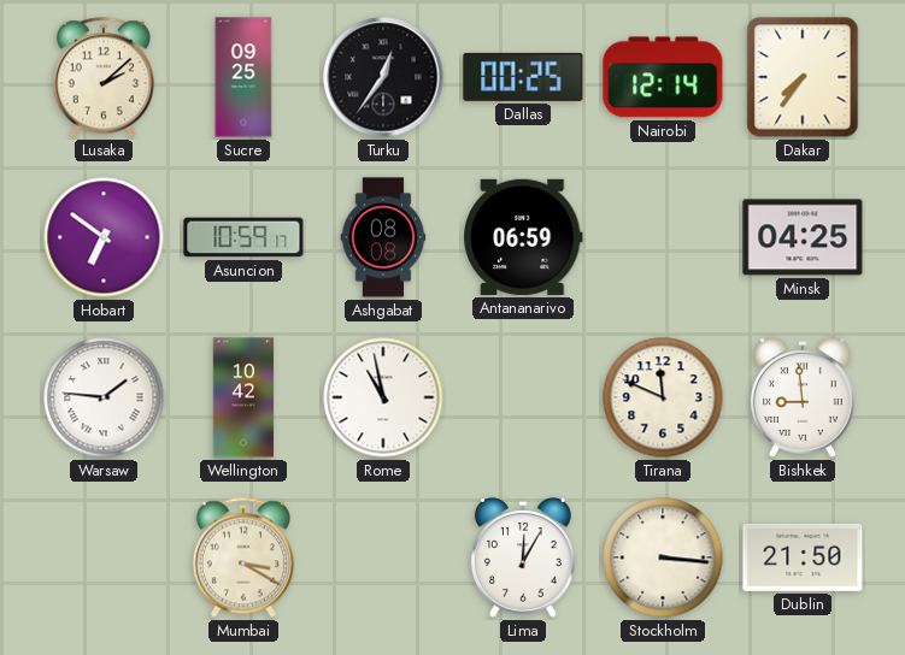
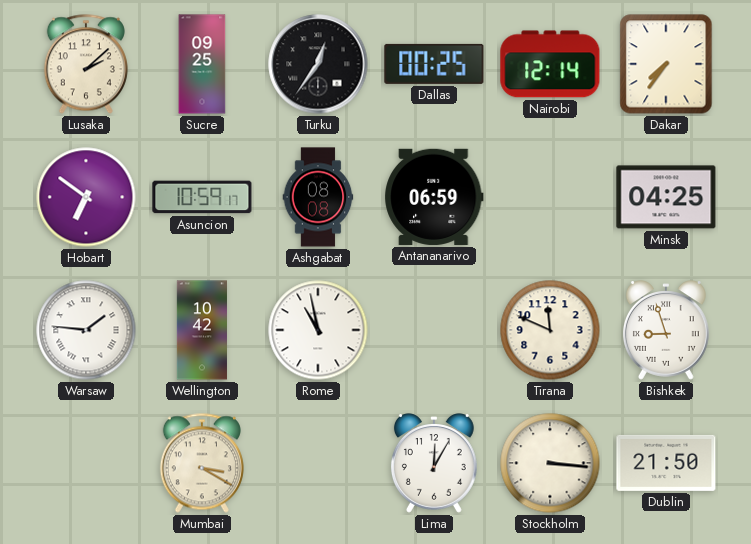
Bishkek: 8:59 -> 8:57
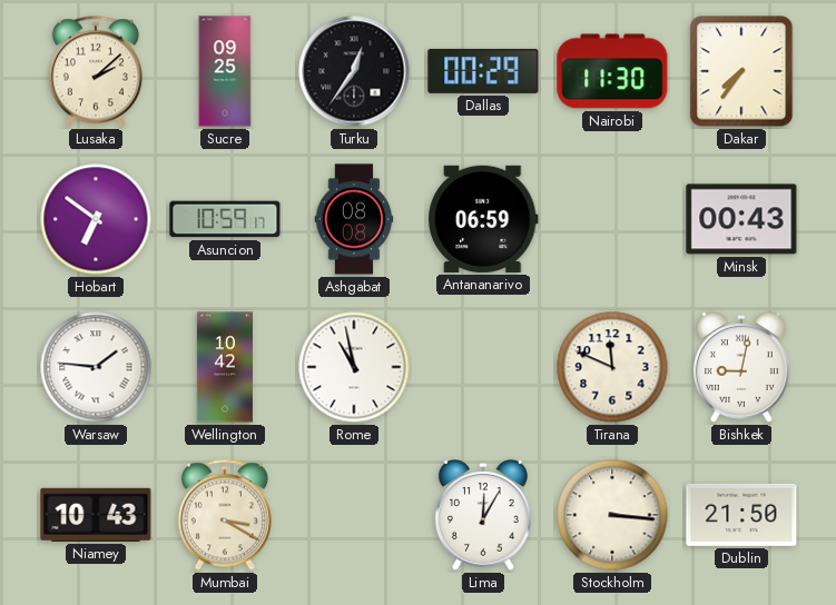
Dallas: 00:25 -> 00:29
Nairobi: 12:14 -> 11:30
Minsk: 04:25 -> 00:43
Bishkek: 8:57 -> 9:02
Niamey: none -> 10:43
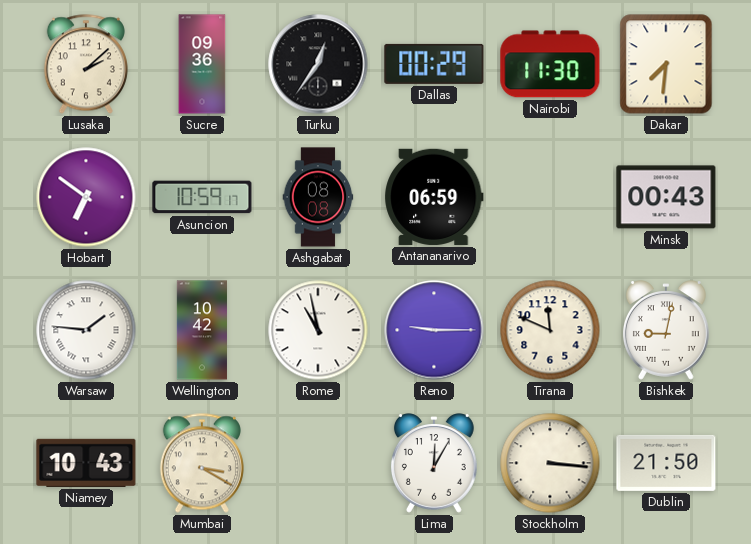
Sucre: 09:25 -> 09:36
Dakar: 7:36 -> 7:31
Reno: none -> 9:15
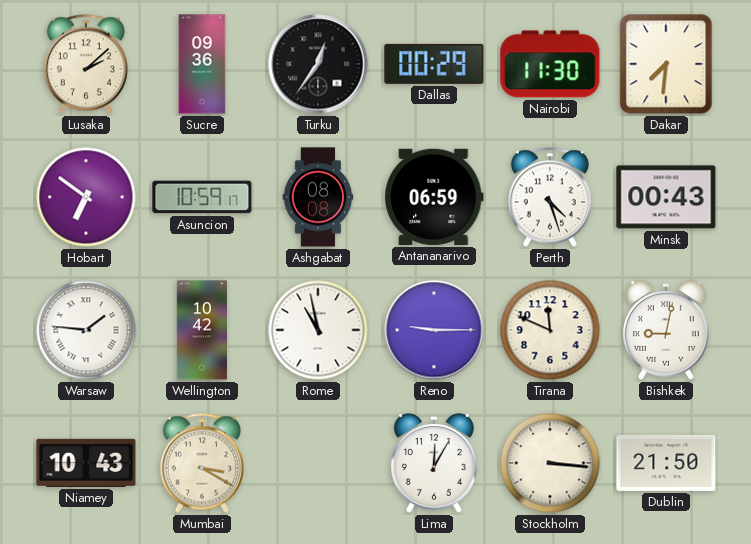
Perth: none -> 4:27
